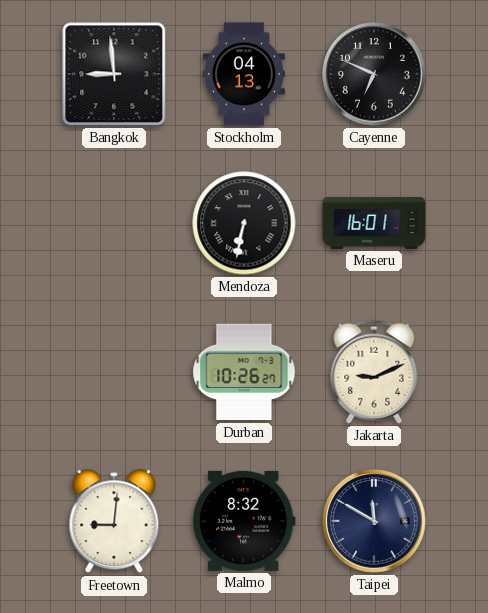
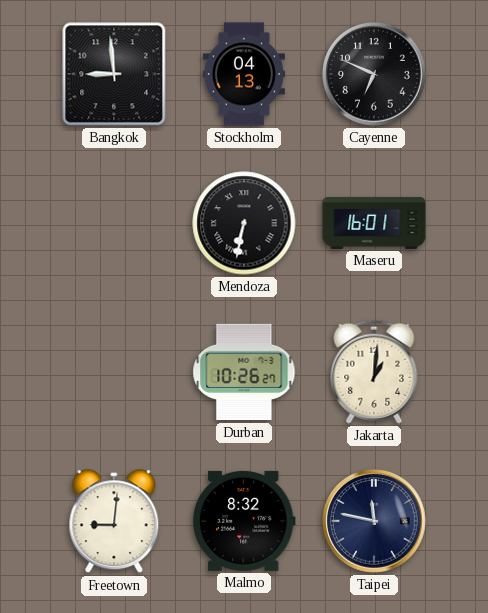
Jakarta: 9:11 -> 1:01
Taipei: 11:50 -> 11:47
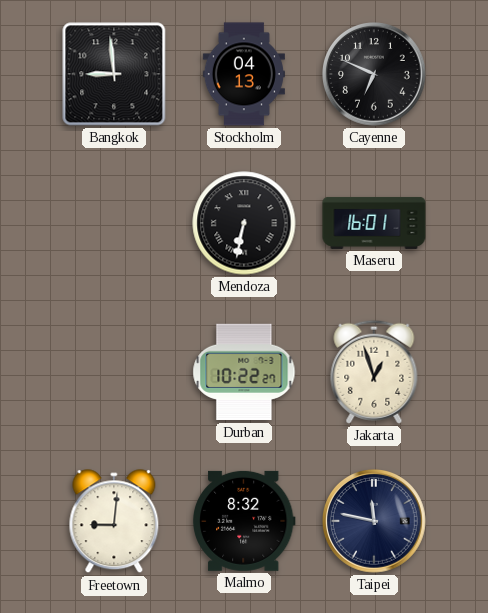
Durban: 10:26 -> 10:22
Jakarta: 1:01 -> 12:57
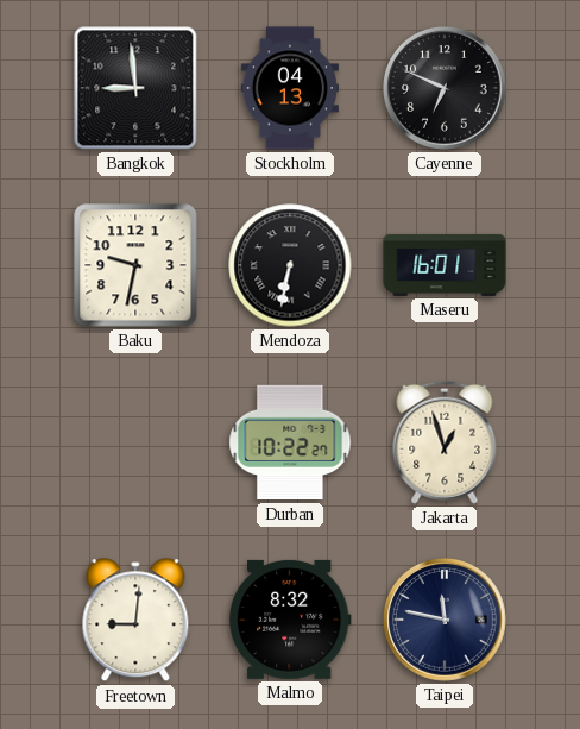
Baku: none -> 9:32
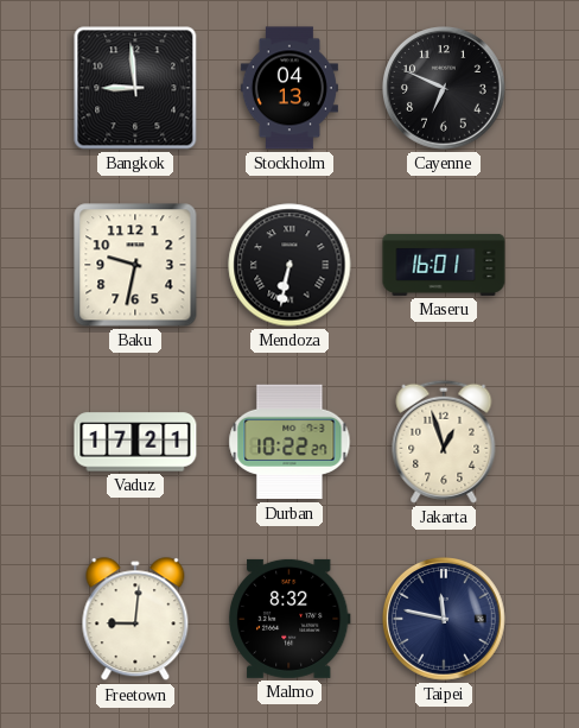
Vaduz: none -> 17:21
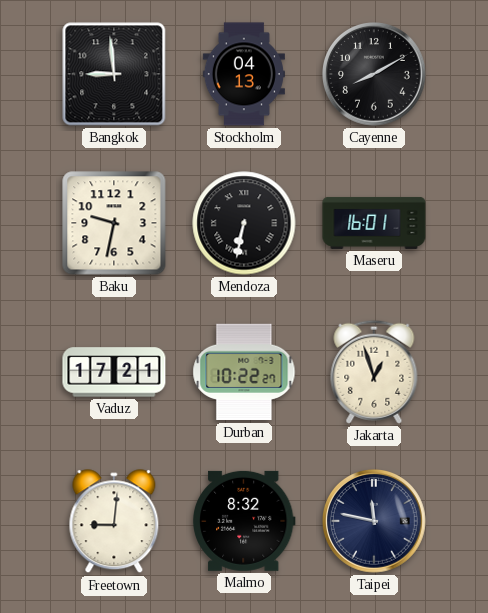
Cayenne: 6:49 -> 8:10
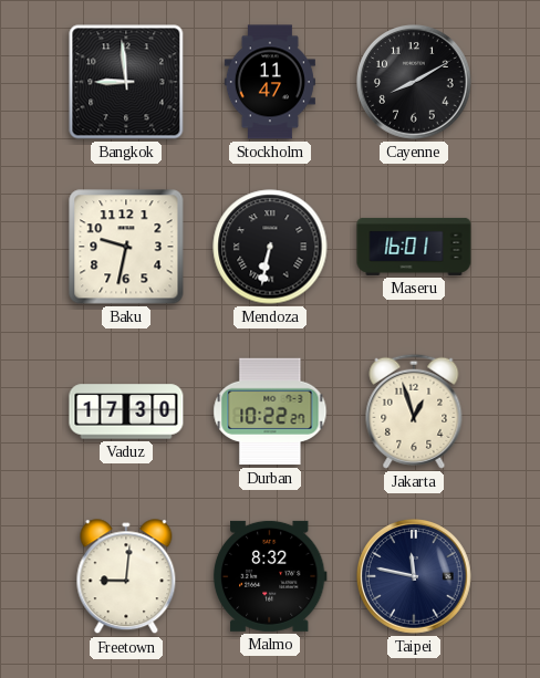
Stockholm: 04:13 -> 11:47
Vaduz: 17:21 -> 17:30
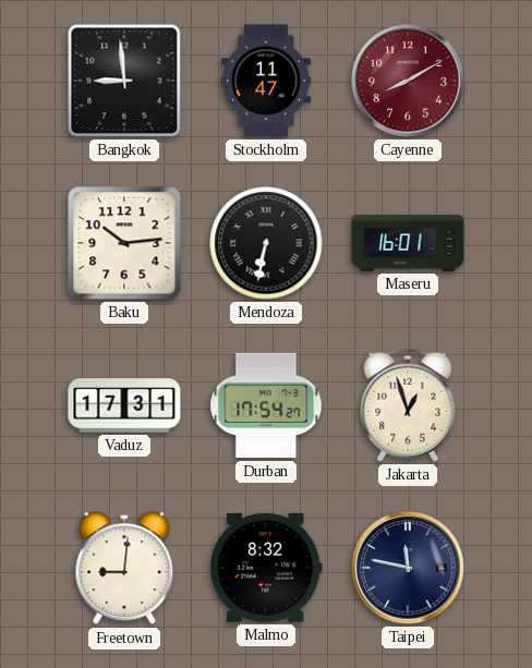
Cayenne dial: black -> burgundy
Baku: 9:32 -> 10:14
Vaduz: 17:30 -> 17:31
Durban: 10:22 -> 17:54
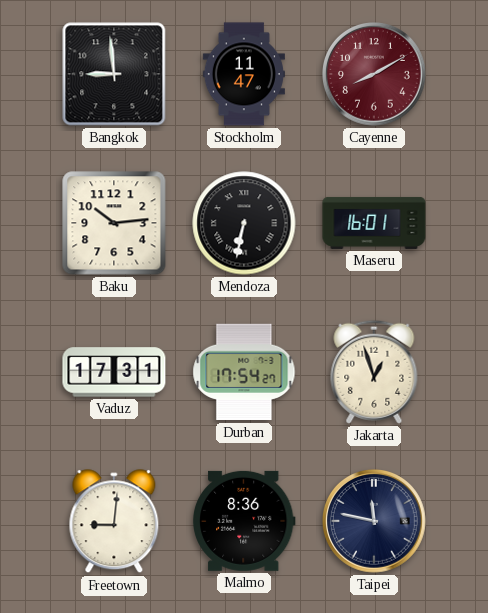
Malmo: 8:32 -> 8:36
